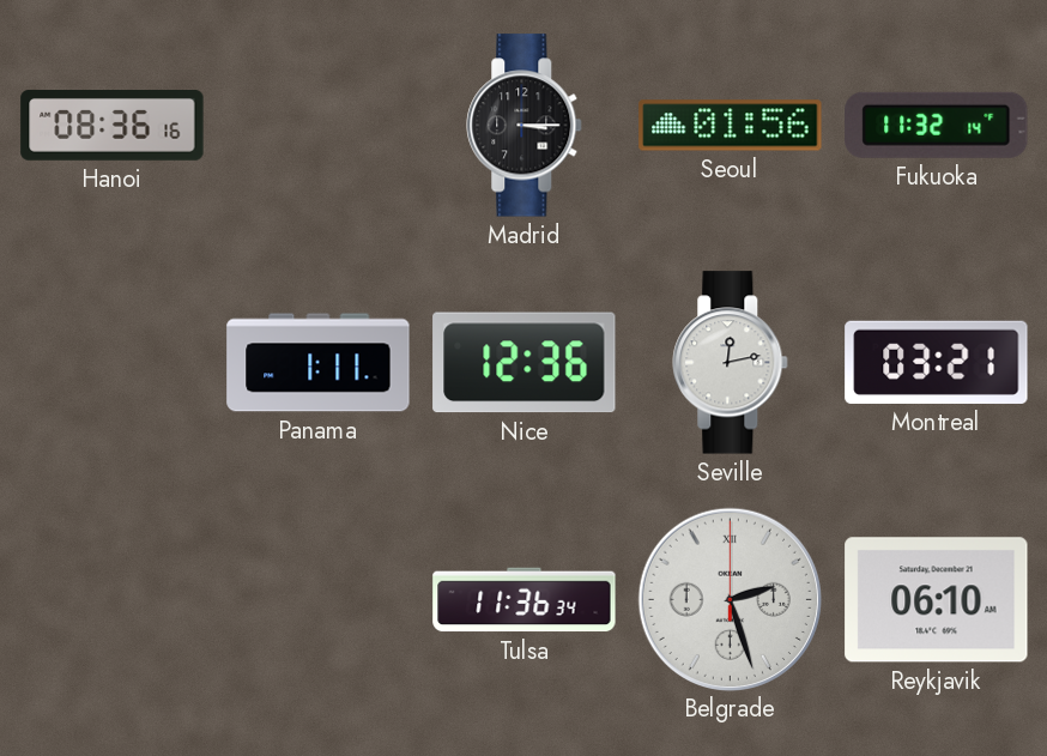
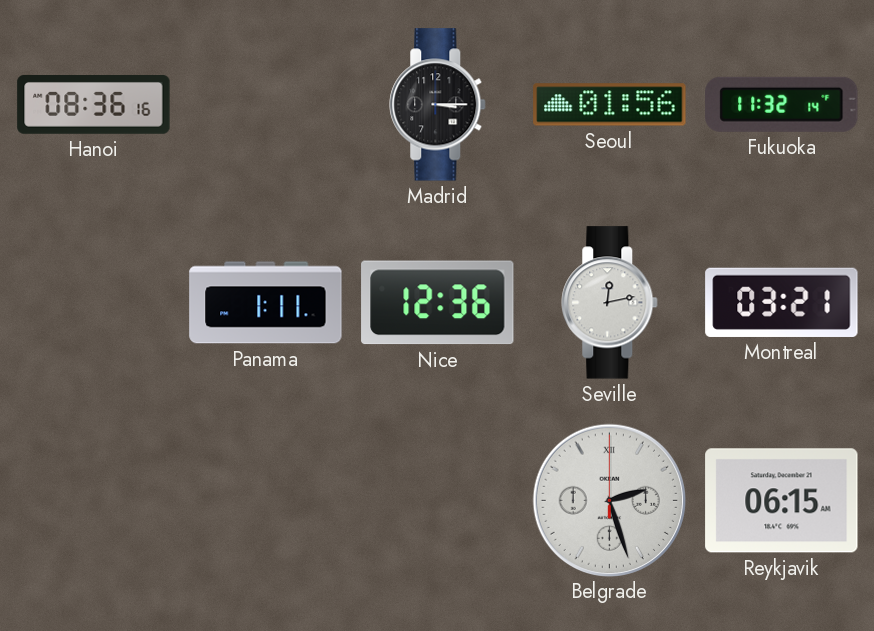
Tulsa: 11:36 -> none
Reykjavik: 06:10 -> 06:15
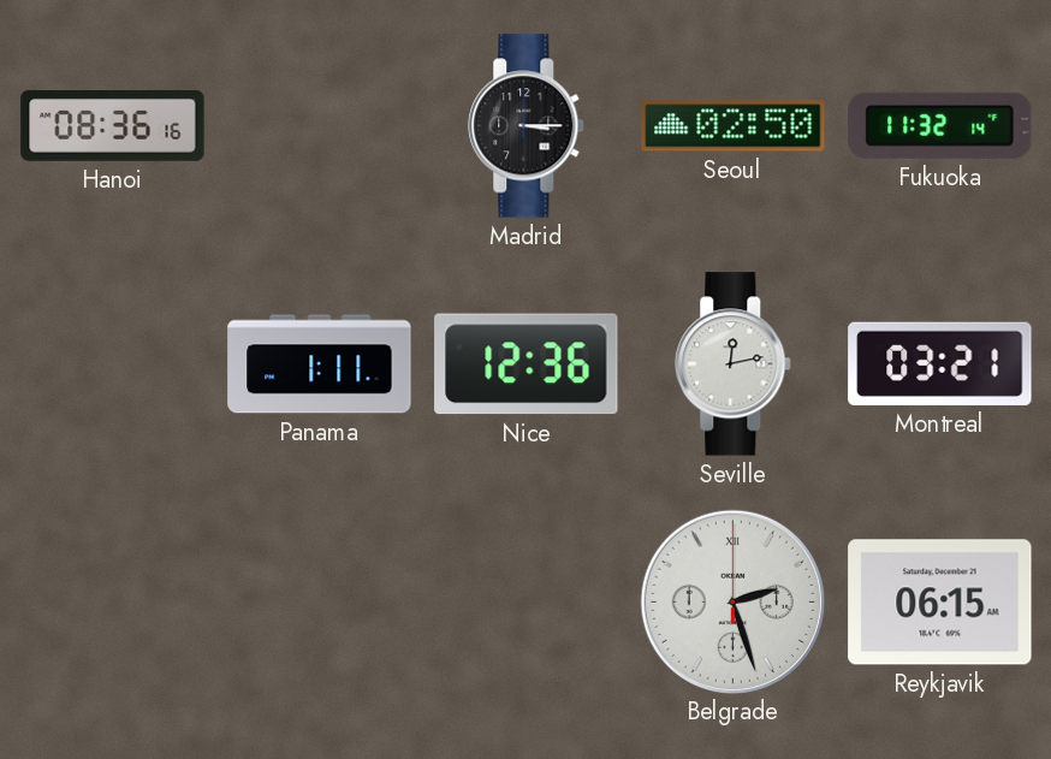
Seoul: 01:56 -> 02:50
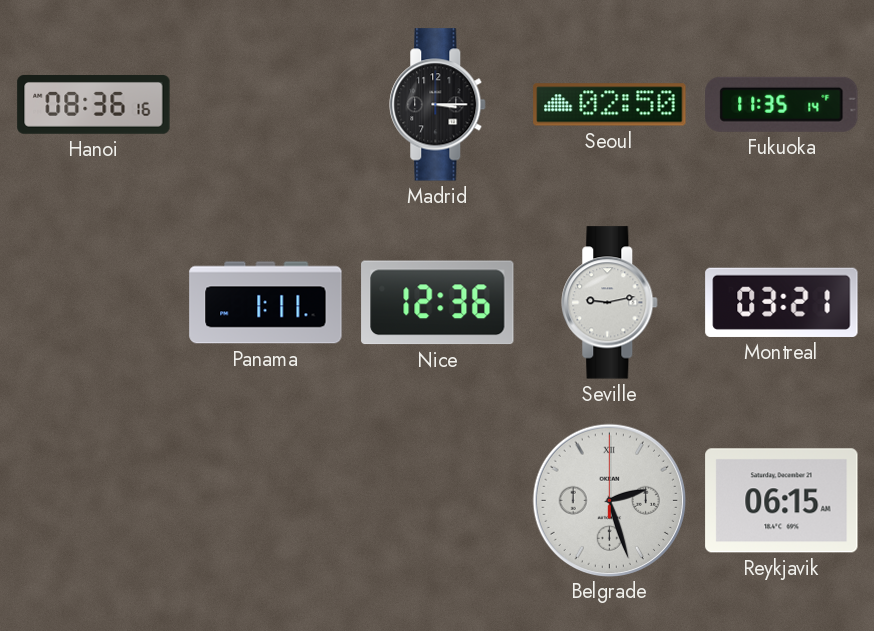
Fukuoka: 11:32 -> 11:35
Seville: 12:13 -> 9:13
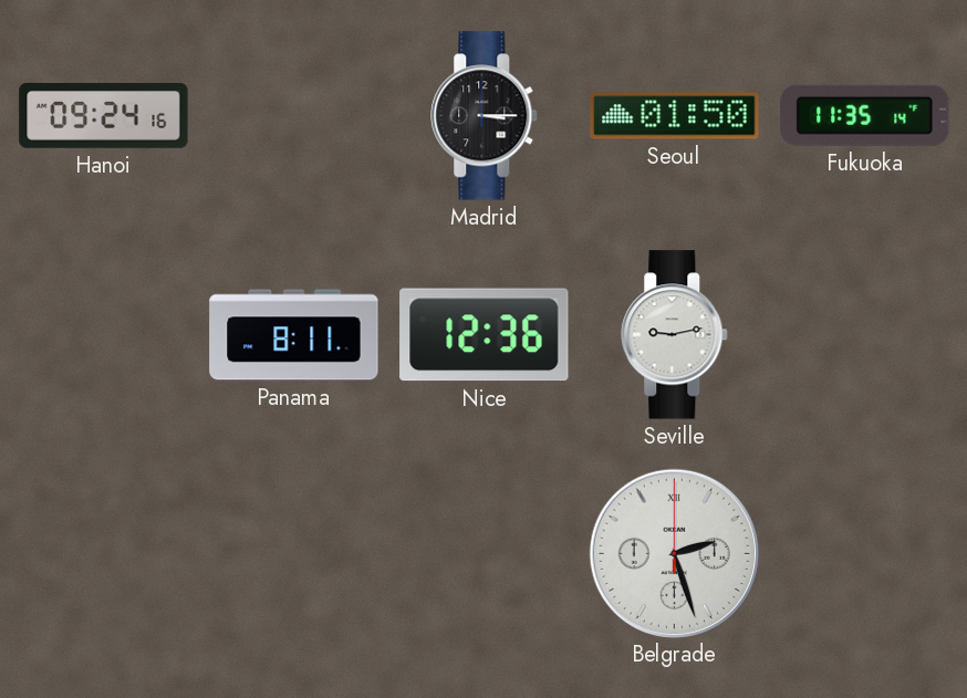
Hanoi: 08:36 -> 09:24
Seoul: 02:50 -> 01:50
Panama: 1:11 -> 8:11
Montreal: 03:21 -> none
Reykjavik: 06:15 -> none
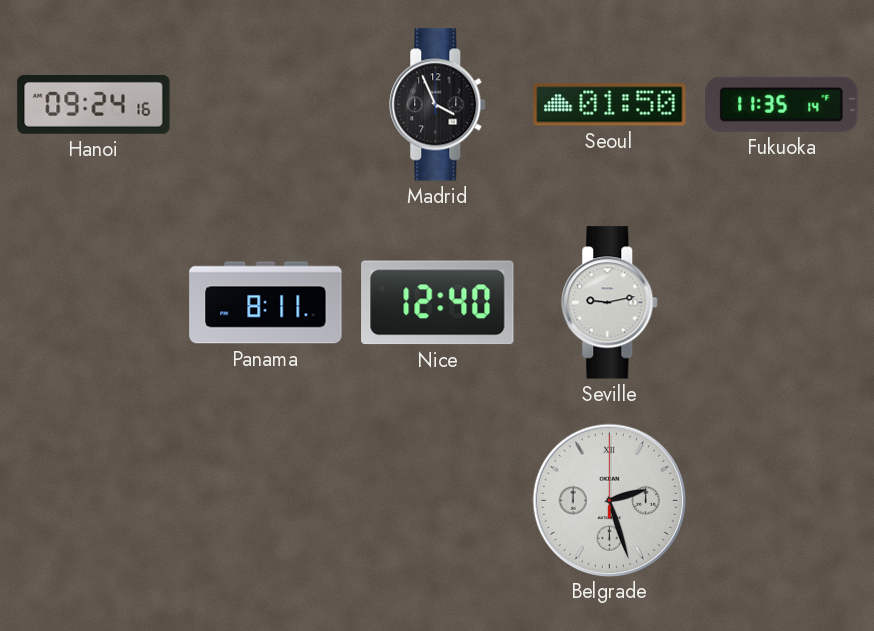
Madrid: 3:15 -> 3:56
Nice: 12:36 -> 12:40
